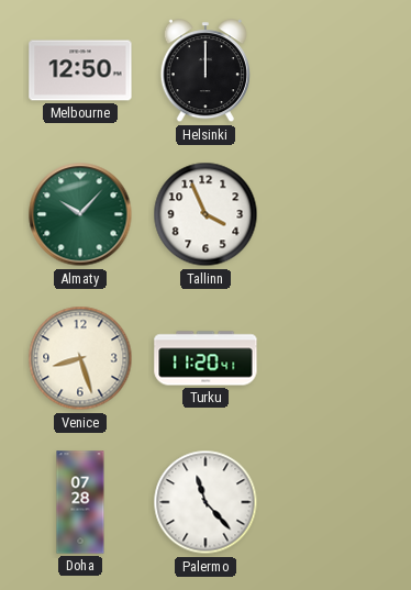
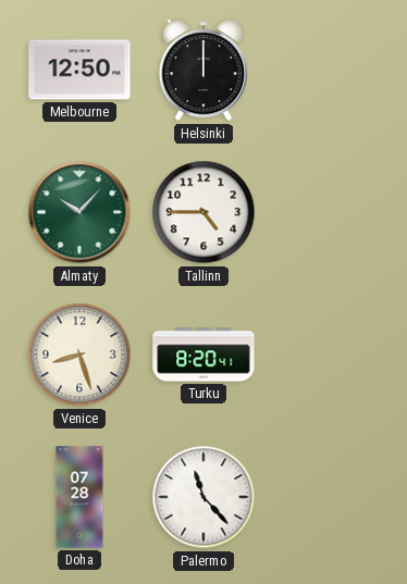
Tallinn: 3:56 -> 4:45
Turku: 11:20 -> 8:20
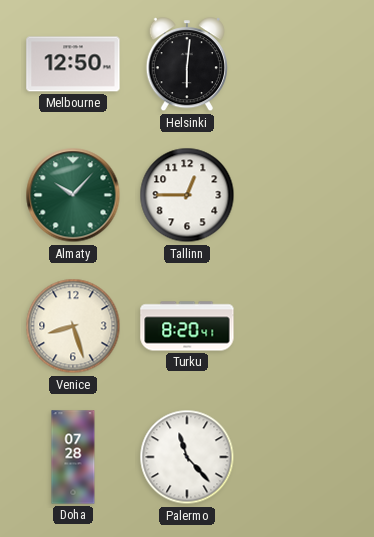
Helsinki: 12:00 -> 6:01
Tallinn: 4:45 -> 12:45
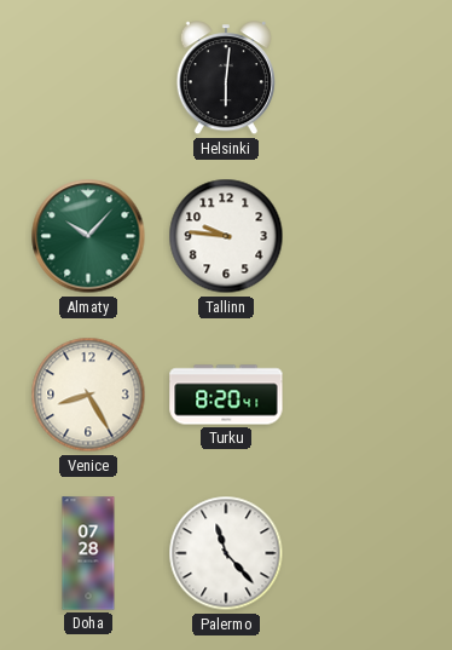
Melbourne: 12:50 -> none
Tallinn: 12:45 -> 9:46
Venice: 8:27 -> 8:25
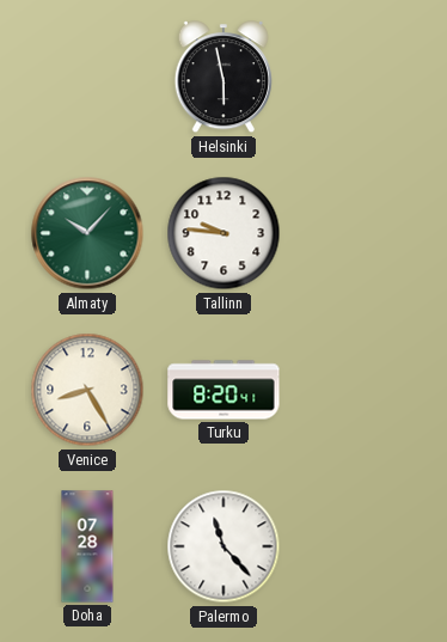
Helsinki: 6:01 -> 5:58
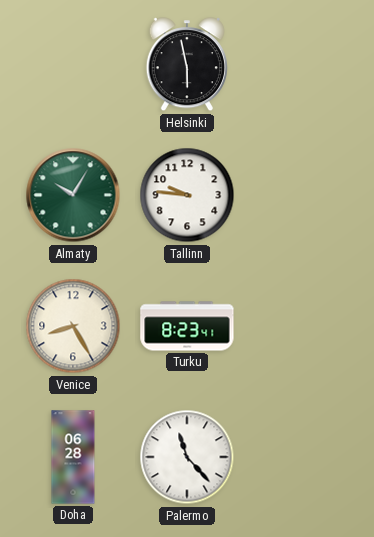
Almaty: 10:07 -> 10:05
Turku: 8:20 -> 8:23
Doha: 07:28 -> 06:28
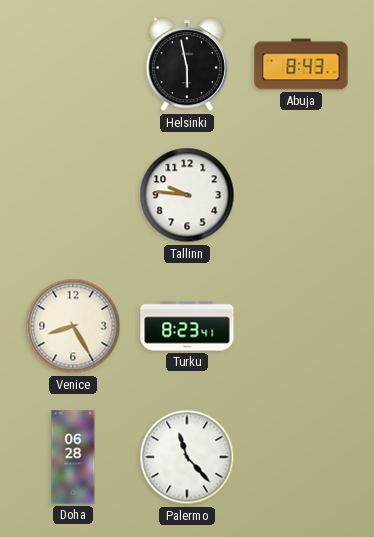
Abuja: none -> 8:43
Almaty: 10:05 -> none
